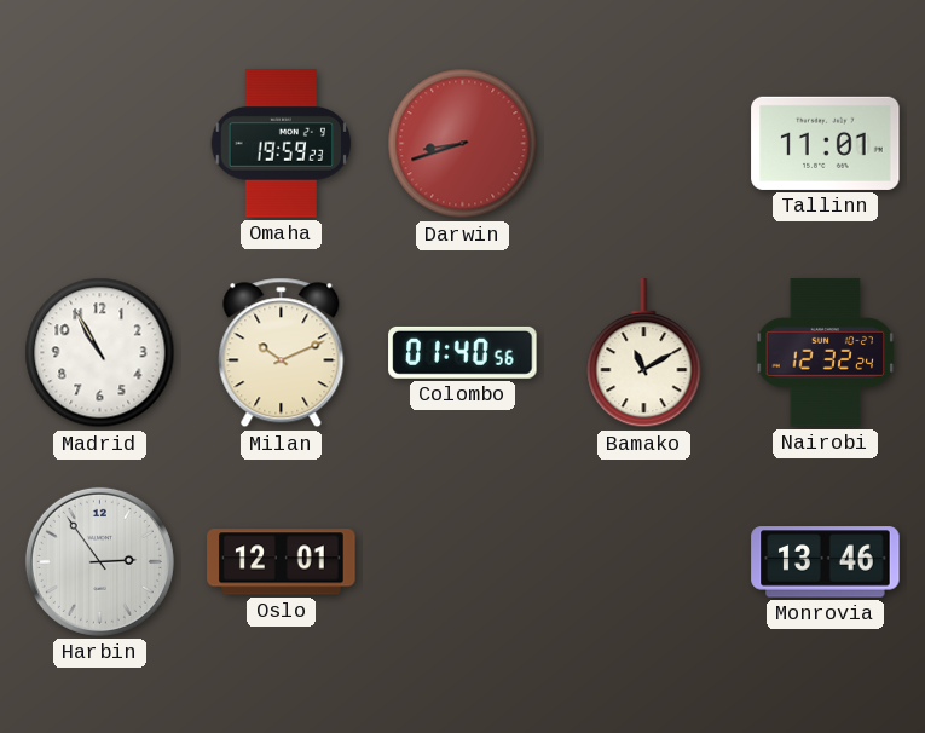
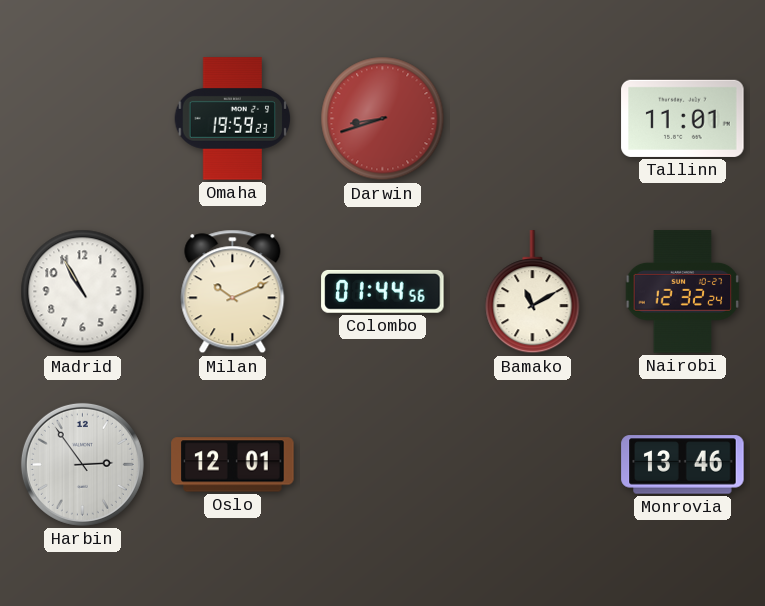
Colombo: 01:40 -> 01:44
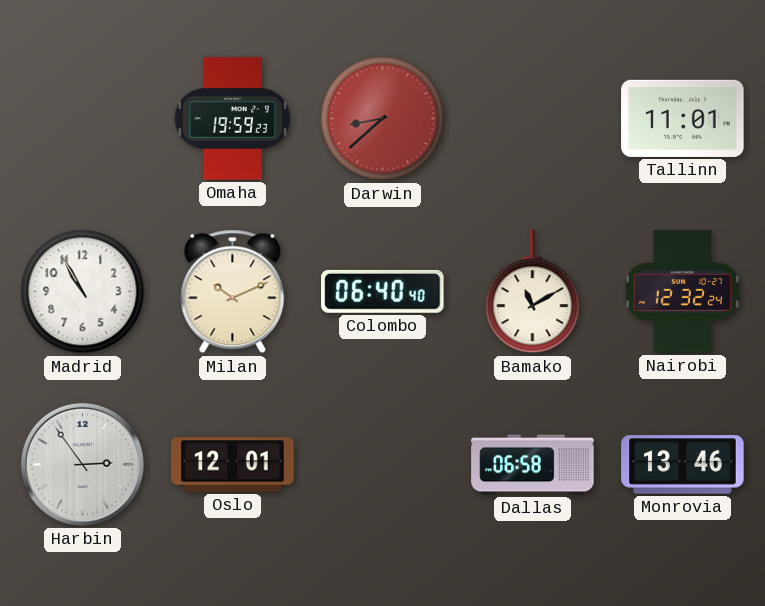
Darwin: 8:42 -> 8:38
Colombo: 01:44 -> 06:40
Dallas: none -> 06:58
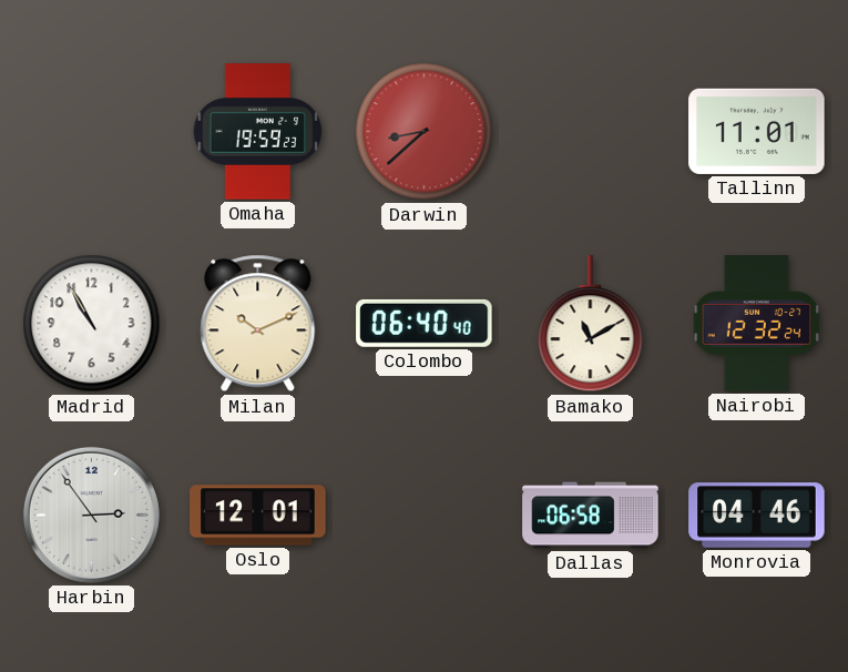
Monrovia: 13:46 -> 04:46
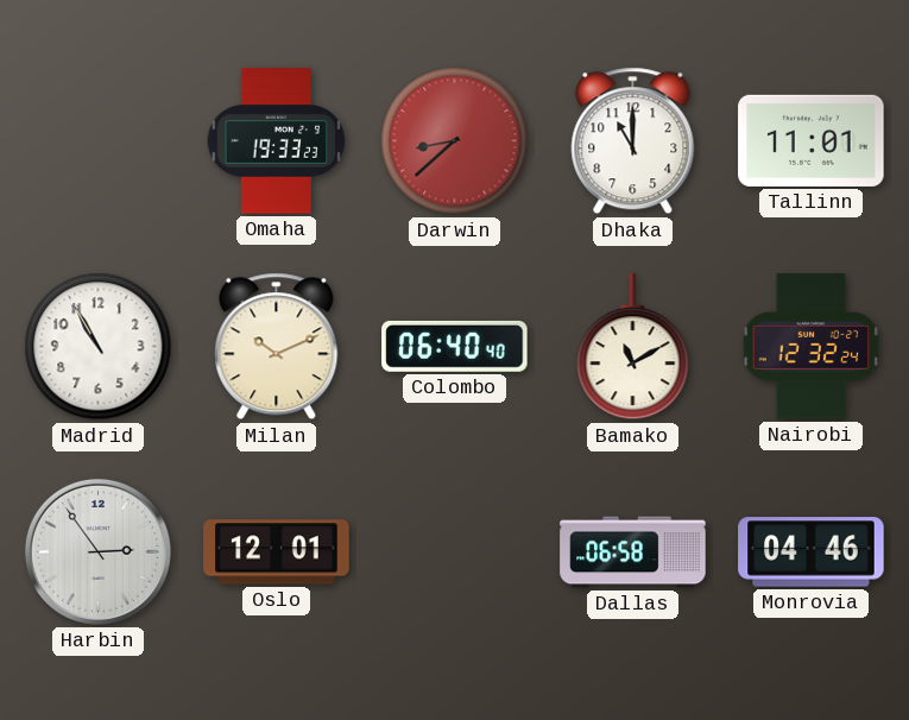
Omaha: 19:59 -> 19:33
Dhaka: none -> 11:00
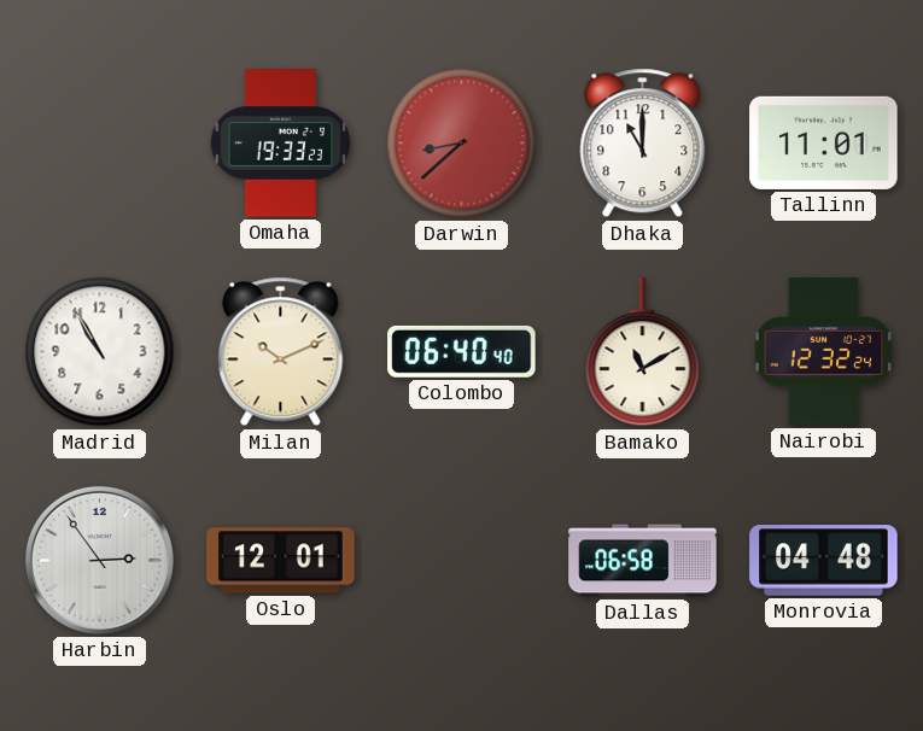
Monrovia: 04:46 -> 04:48
